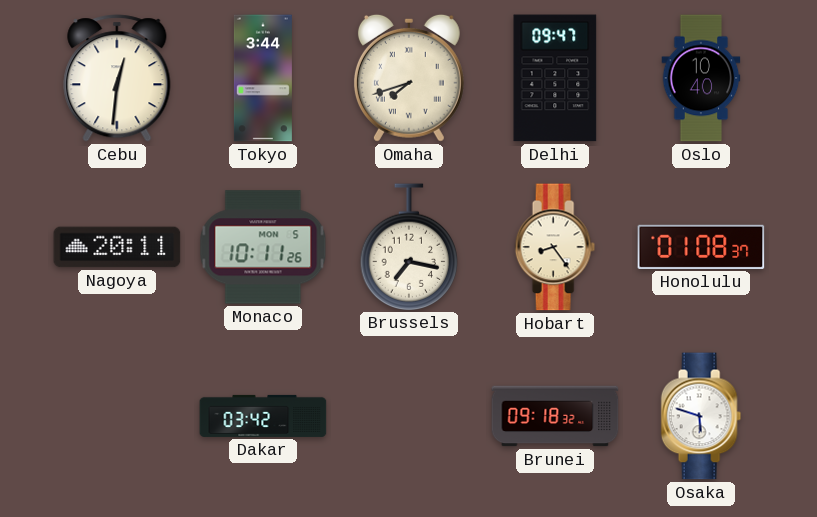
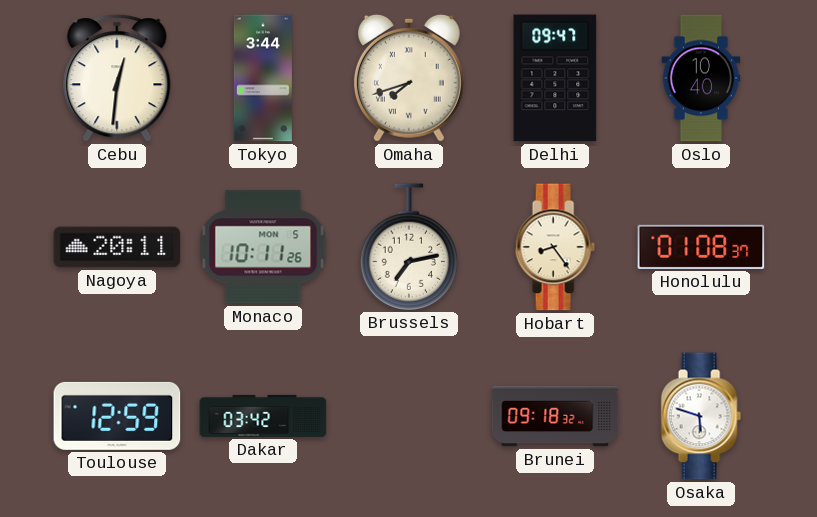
Brussels: 7:17 -> 7:13
Toulouse: none -> 12:59
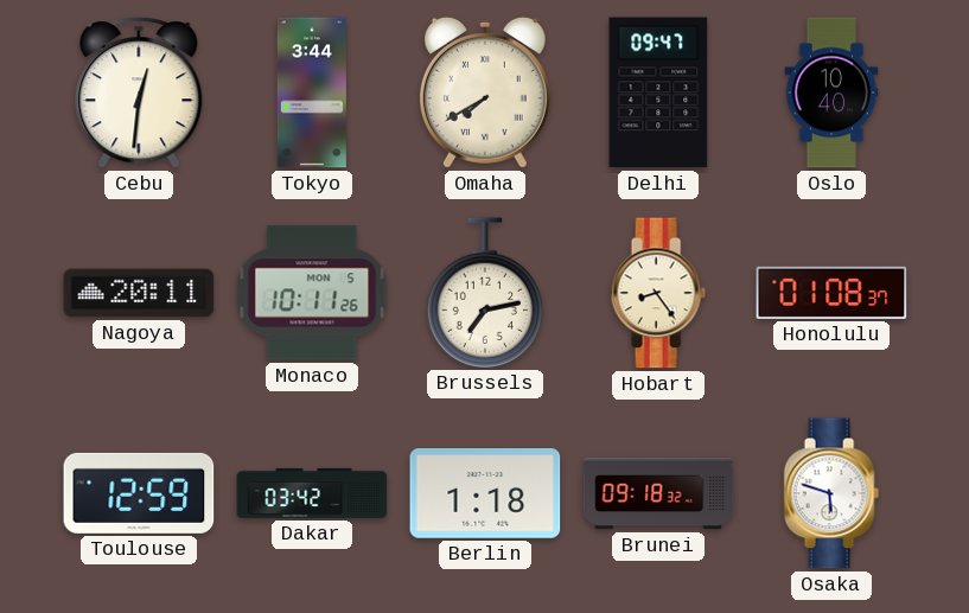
Omaha: 7:42 -> 7:40
Berlin: none -> 1:18
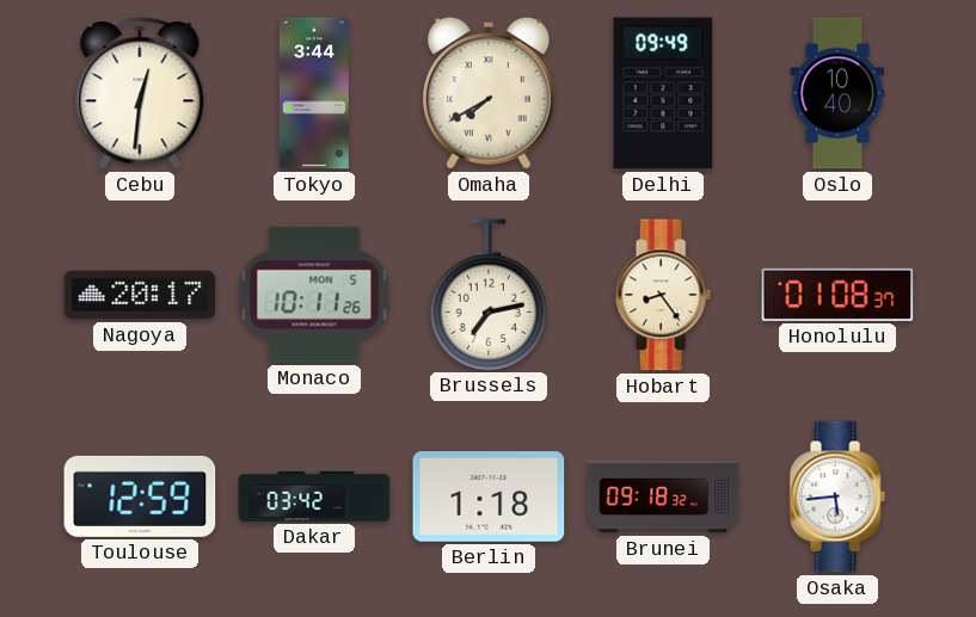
Delhi: 09:47 -> 09:49
Nagoya: 20:11 -> 20:17
Osaka: 5:48 -> 5:44
